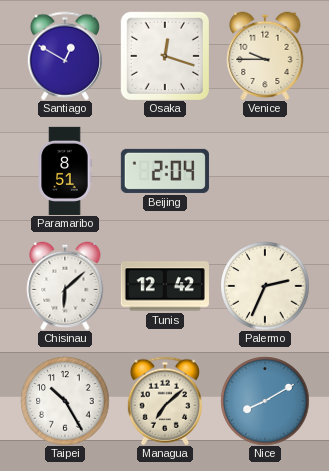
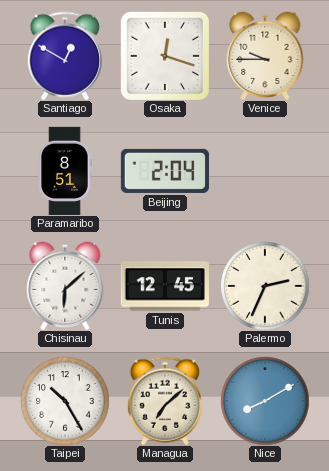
Tunis: 12:42 -> 12:45
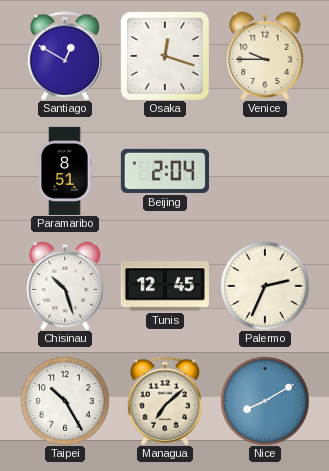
Chisinau: 6:08 -> 10:27
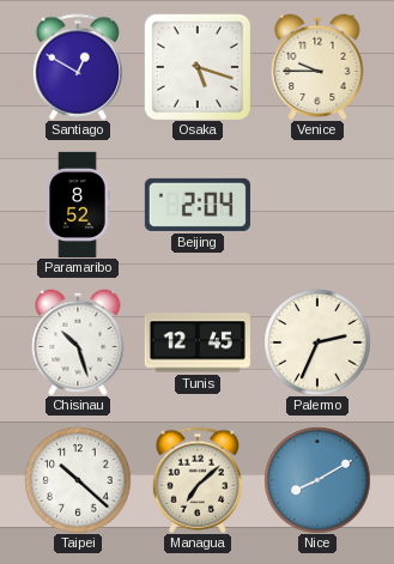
Osaka: 12:18 -> 5:18
Paramaribo: 8:51 -> 8:52
Taipei: 10:25 -> 10:22
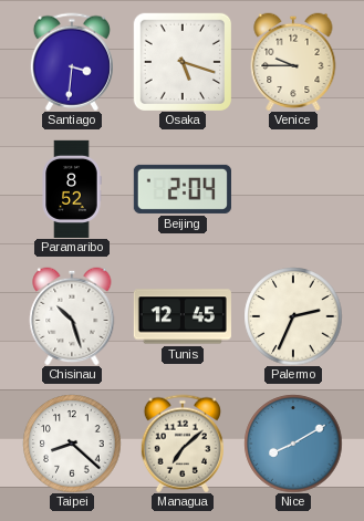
Santiago: 12:50 -> 3:31
Taipei: 10:22 -> 8:22
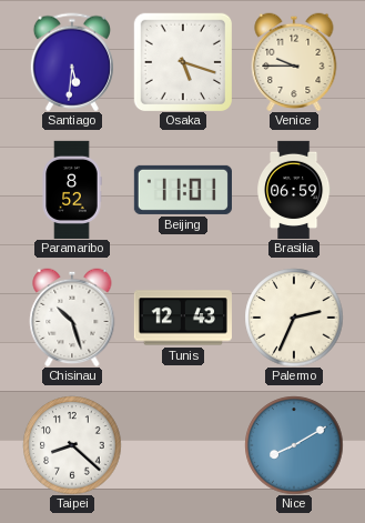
Santiago: 3:31 -> 5:31
Beijing: 2:04 -> 11:01
Brasilia: none -> 06:59
Tunis: 12:45 -> 12:43
Managua: 7:08 -> none
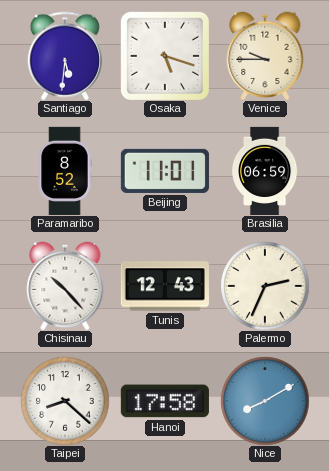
Chisinau: 10:27 -> 10:23
Hanoi: none -> 17:58
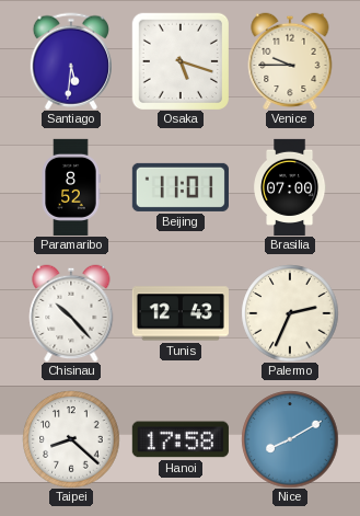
Brasilia: 06:59 -> 07:00
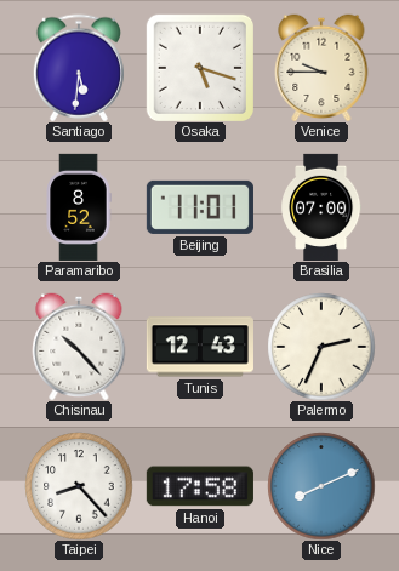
Taipei: 8:22 -> 8:23
Nice: 8:10 -> 8:11
